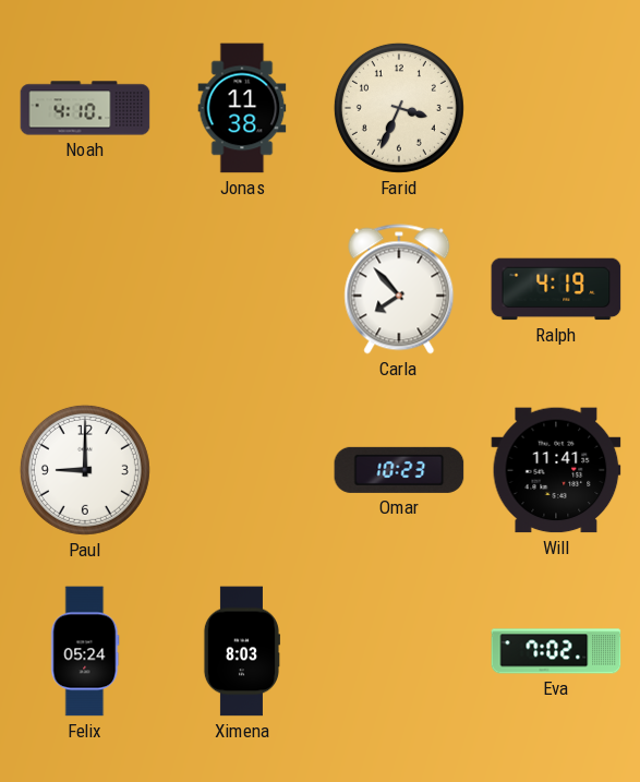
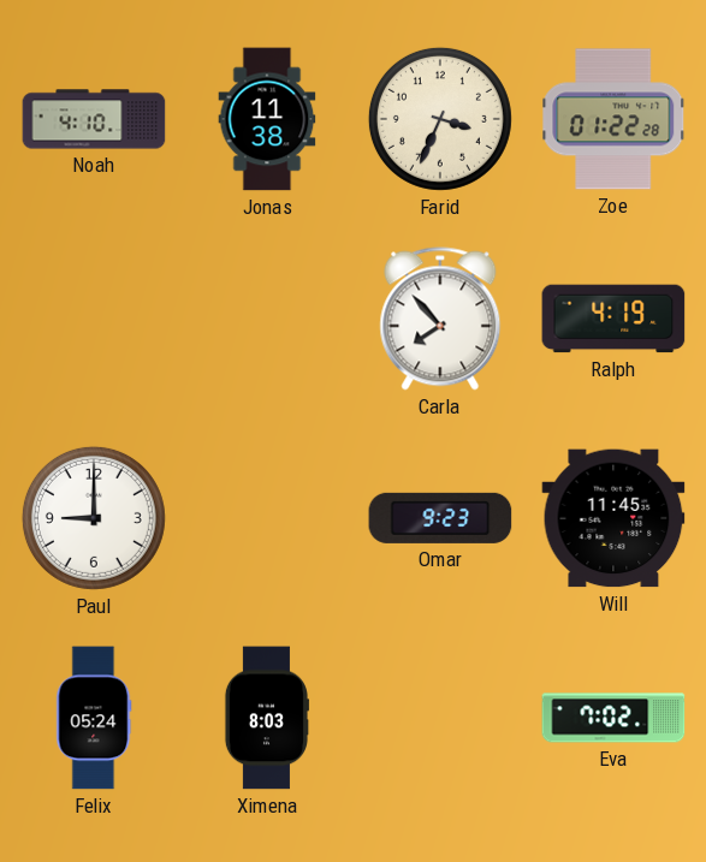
Zoe: none -> 01:22
Omar: 10:23 -> 9:23
Will: 11:41 -> 11:45
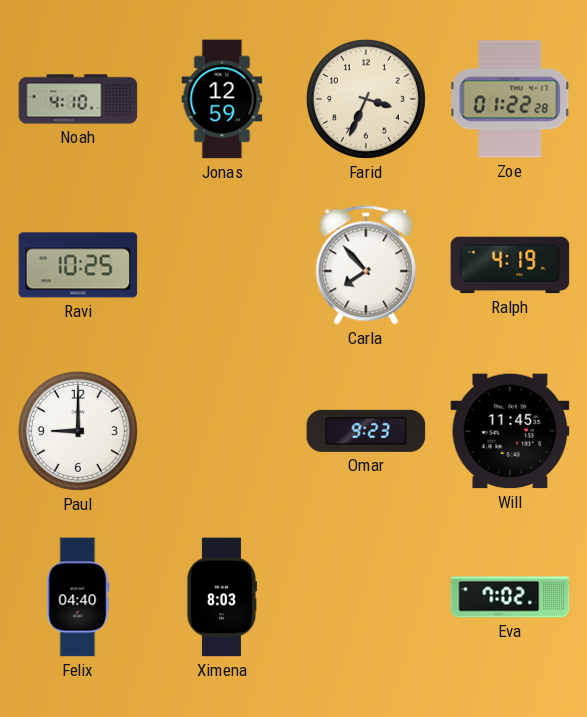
Jonas: 11:38 -> 12:59
Ravi: none -> 10:25
Felix: 05:24 -> 04:40
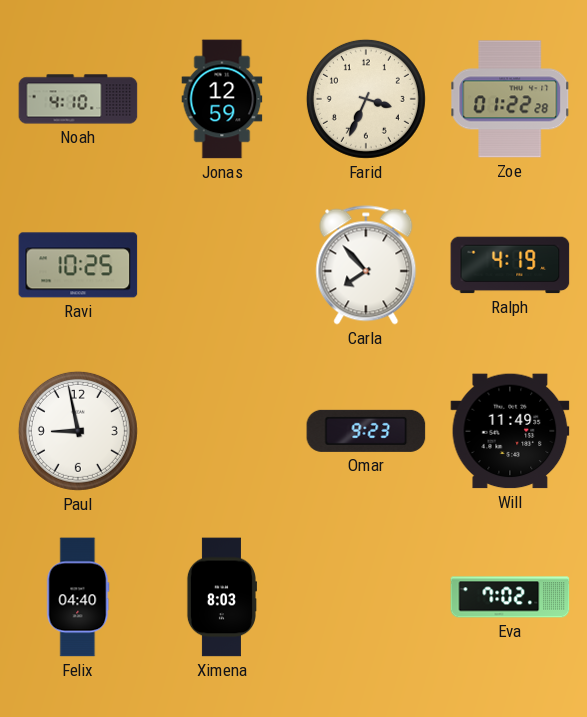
Paul: 9:00 -> 8:58
Will: 11:45 -> 11:49
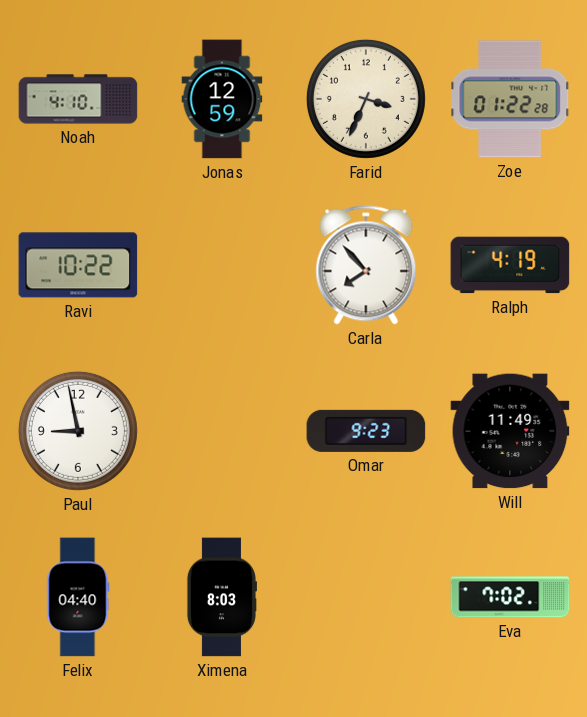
Ravi: 10:25 -> 10:22
